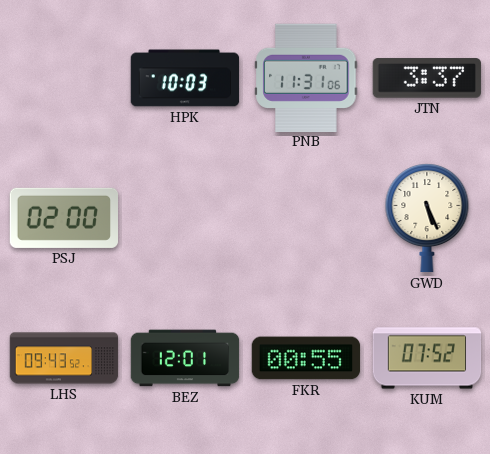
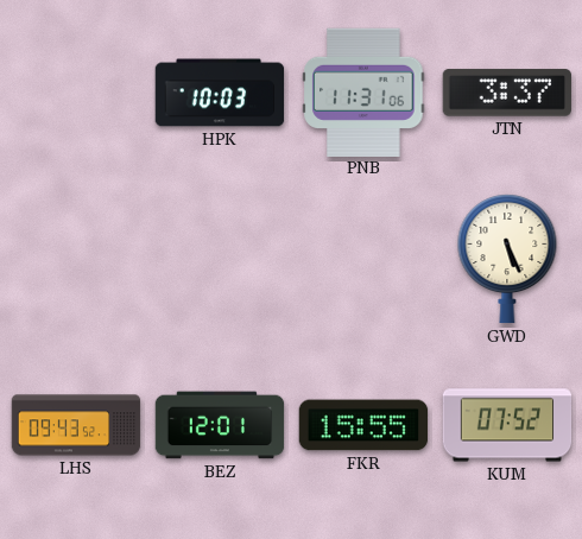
PSJ: 02:00 -> none
FKR: 00:55 -> 15:55
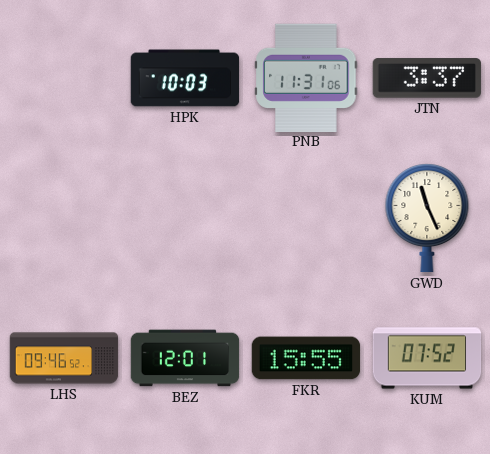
GWD: 5:26 -> 11:26
LHS: 09:43 -> 09:46
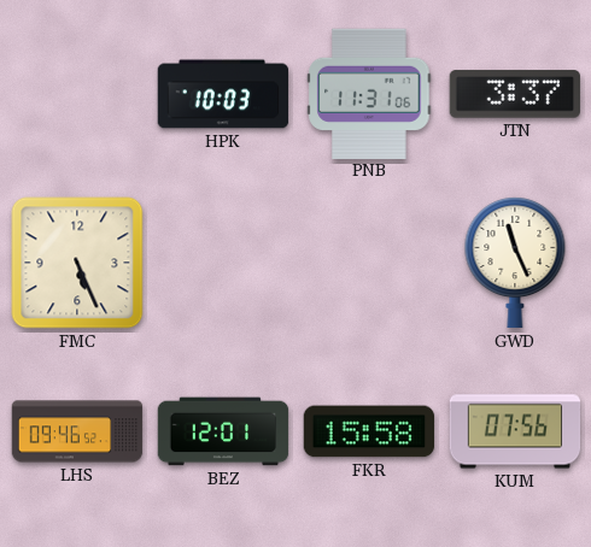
FMC: none -> 5:26
FKR: 15:55 -> 15:58
KUM: 07:52 -> 07:56
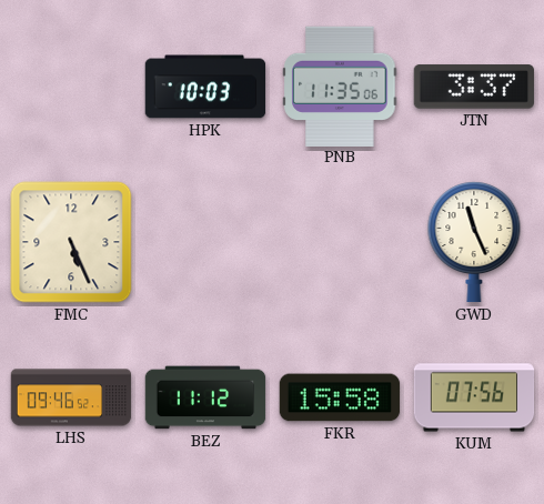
PNB: 11:31 -> 11:35
BEZ: 12:01 -> 11:12
